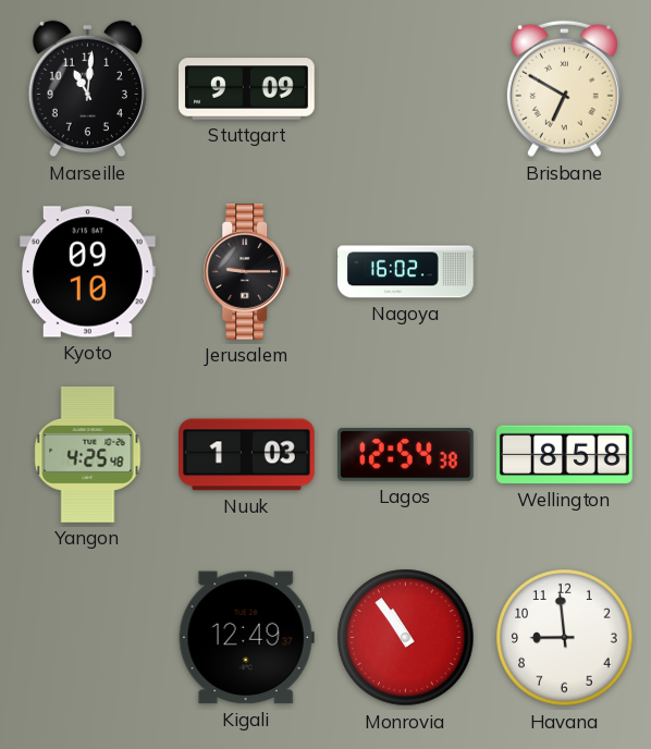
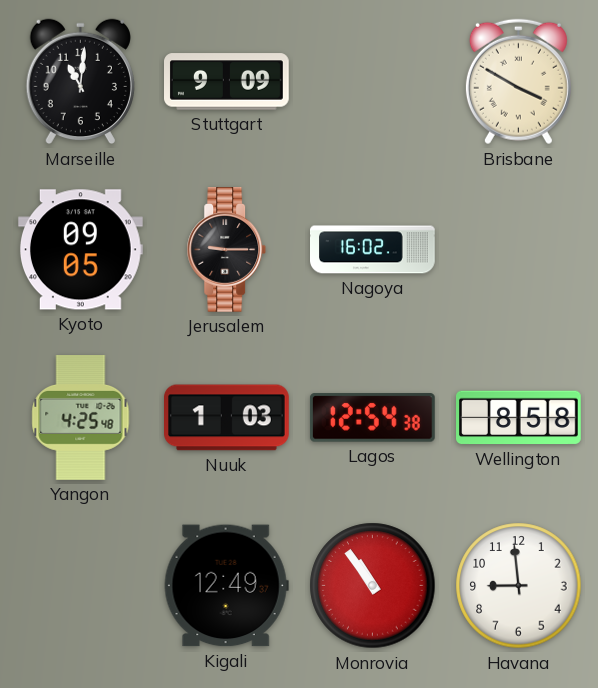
Brisbane: 6:50 -> 3:50
Kyoto: 09:10 -> 09:05
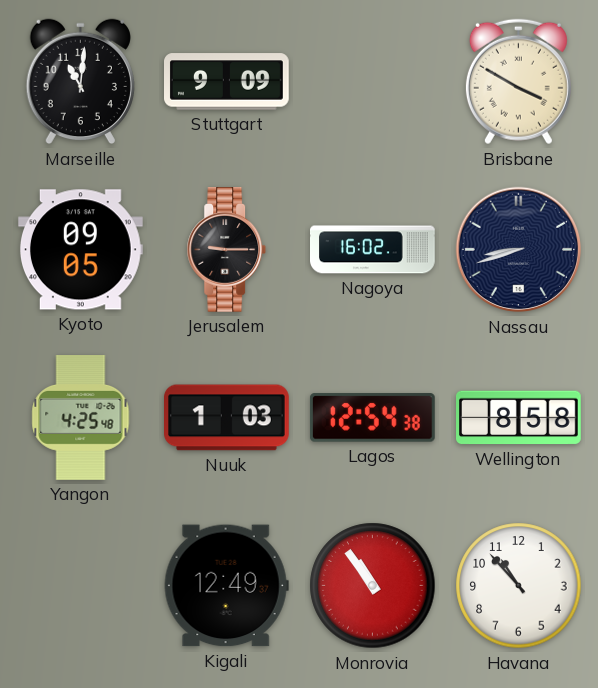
Nassau: none -> 8:42
Havana: 8:59 -> 10:53
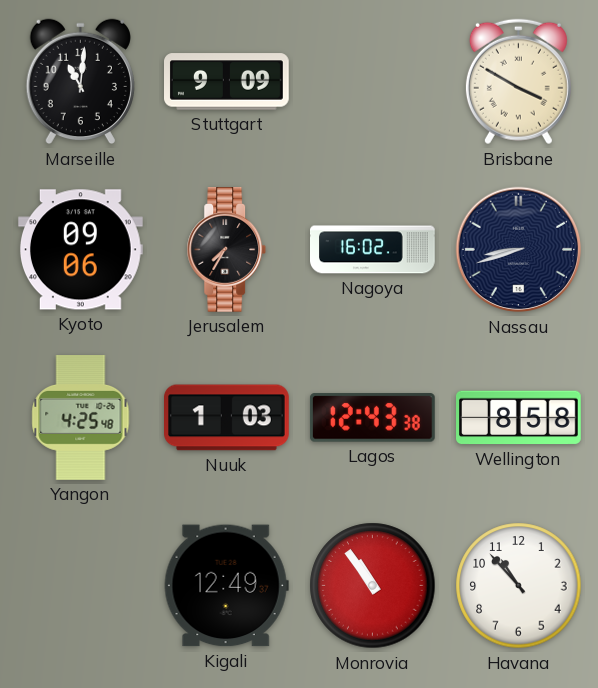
Kyoto: 09:05 -> 09:06
Jerusalem: 9:15 -> 7:35
Lagos: 12:54 -> 12:43
